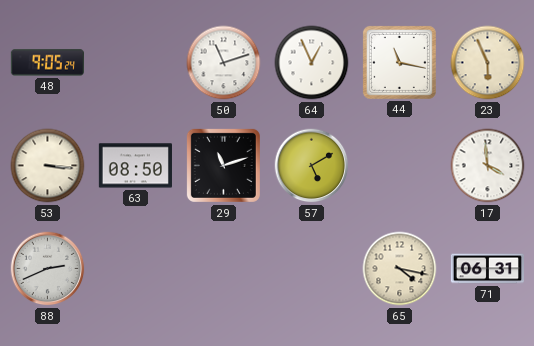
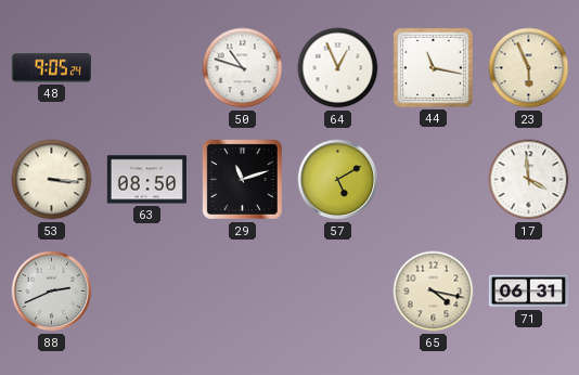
50: 11:12 -> 10:48
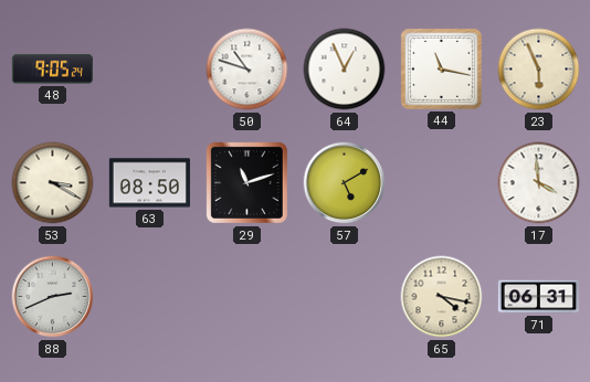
53: 3:16 -> 3:20
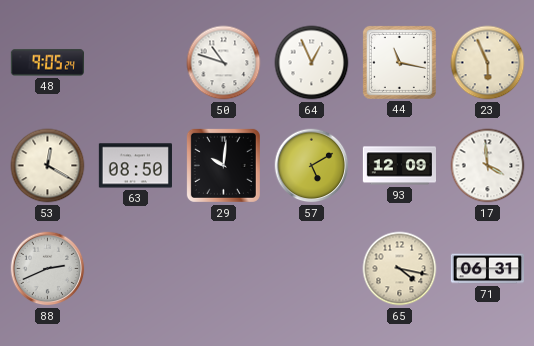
53: 3:20 -> 12:20
29: 11:12 -> 10:01
93: none -> 12:09
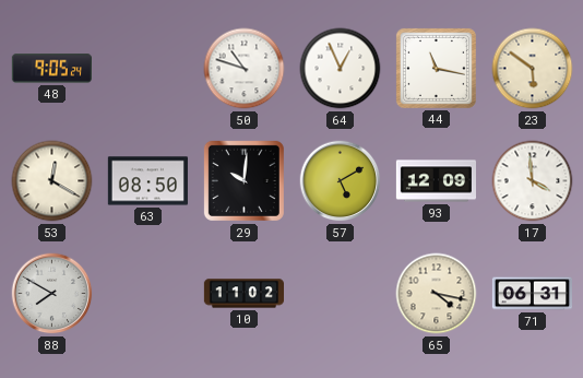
23: 5:56 -> 5:51
88: 2:41 -> 7:50
10: none -> 11:02
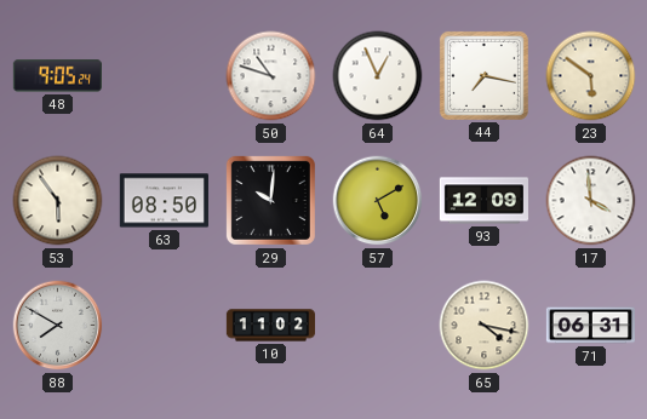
44: 11:17 -> 7:17
53: 12:20 -> 5:54
